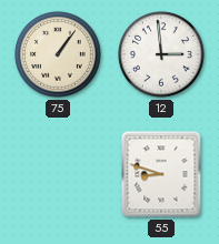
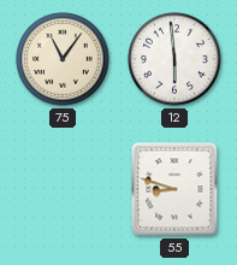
75: 1:06 -> 11:06
12: 2:59 -> 5:59
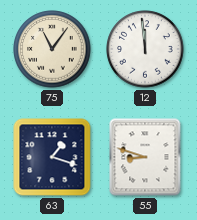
12: 5:59 -> 11:59
63: none -> 1:18
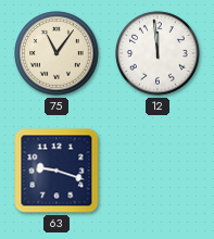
63: 1:18 -> 9:18
55: 8:48 -> none
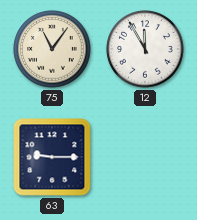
12: 11:59 -> 11:55
63: 9:18 -> 9:15
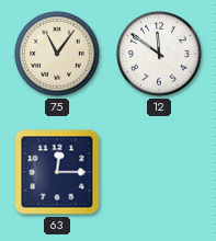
12: 11:55 -> 11:51
63: 9:15 -> 12:15
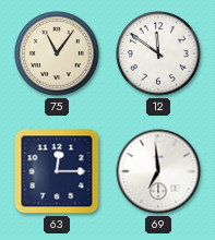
69: none -> 6:59
